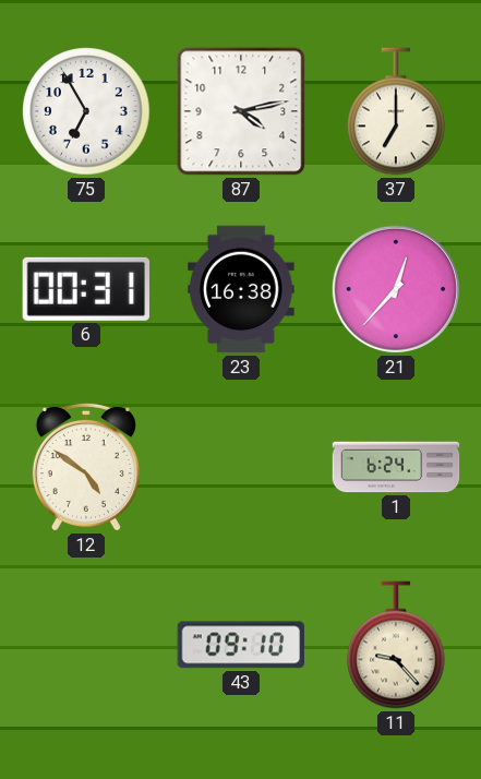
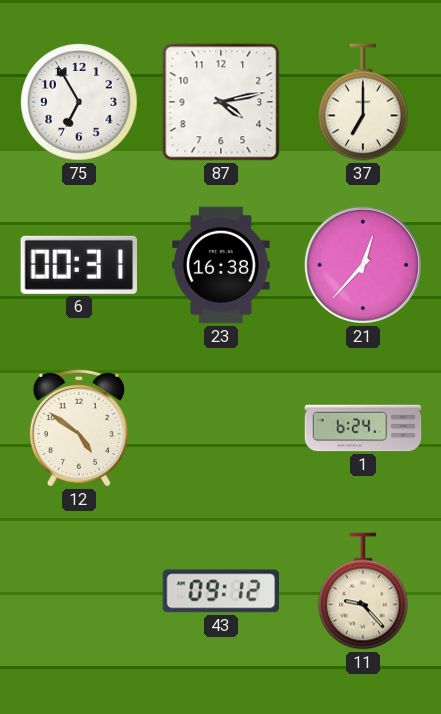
43: 09:10 -> 09:12
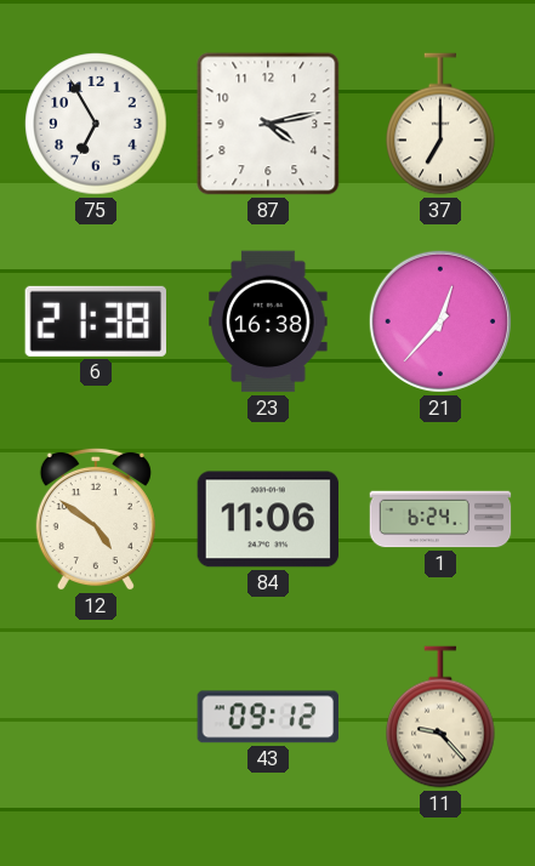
6: 00:31 -> 21:38
84: none -> 11:06
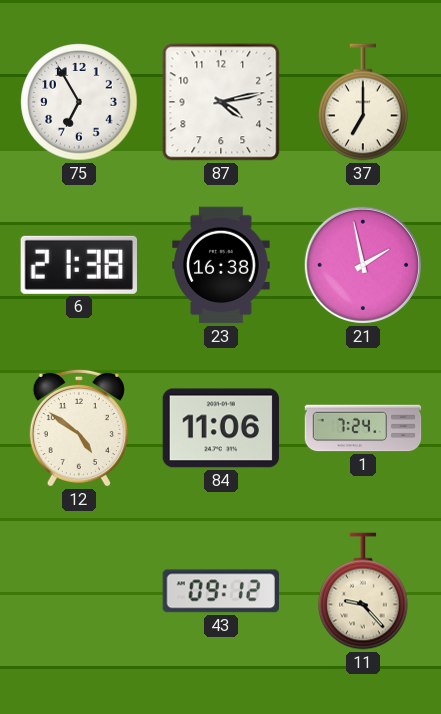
21: 12:37 -> 1:58
1: 6:24 -> 7:24
